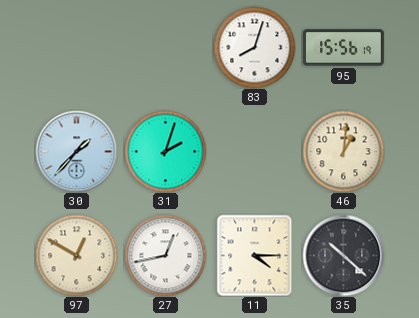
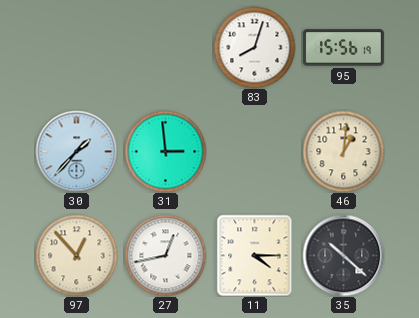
31: 2:03 -> 2:59
97: 12:50 -> 12:53
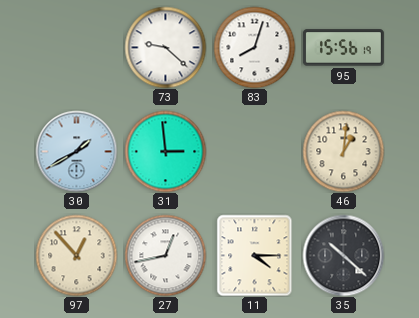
73: none -> 9:22
30: 1:37 -> 1:40
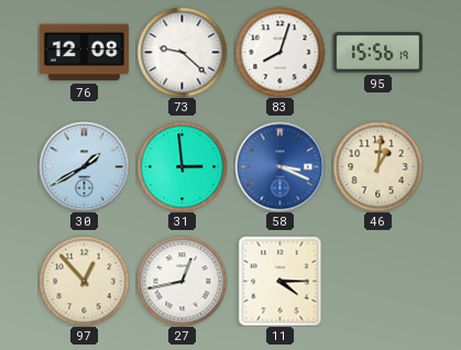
76: none -> 12:08
58: none -> 3:19
35: 10:22 -> none
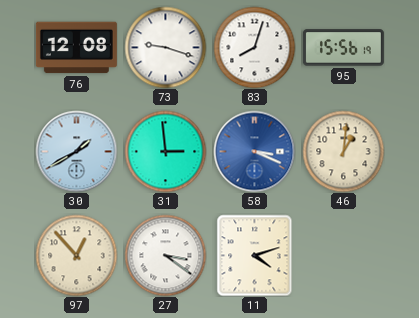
73: 9:22 -> 9:18
27: 12:43 -> 3:21
11: 4:15 -> 4:12
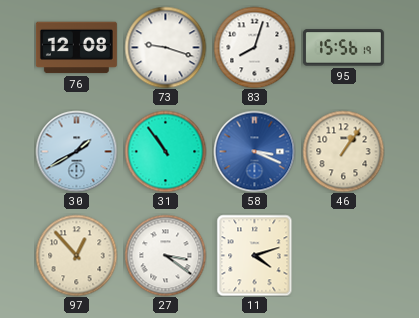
31: 2:59 -> 10:54
46: 1:01 -> 1:06
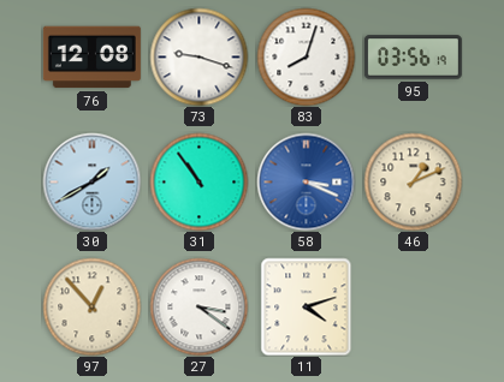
95: 15:56 -> 03:56
46: 1:06 -> 1:11
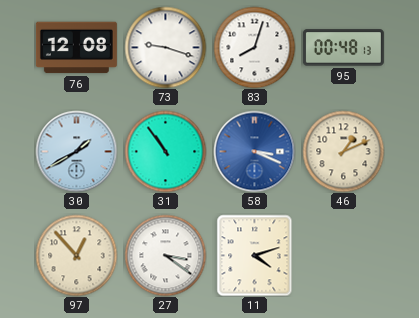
95: 03:56 -> 00:48
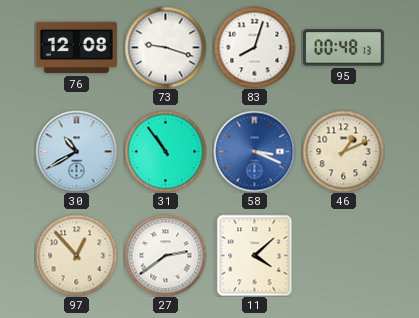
30: 1:40 -> 10:40
27: 3:21 -> 2:39
11: 4:12 -> 4:08
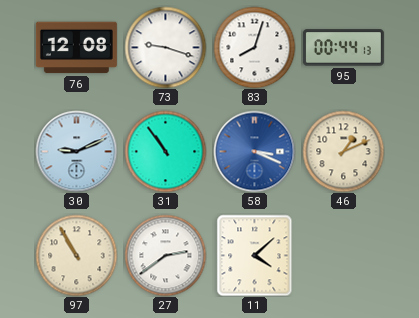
95: 00:48 -> 00:44
30: 10:40 -> 9:11
97: 12:53 -> 10:55
